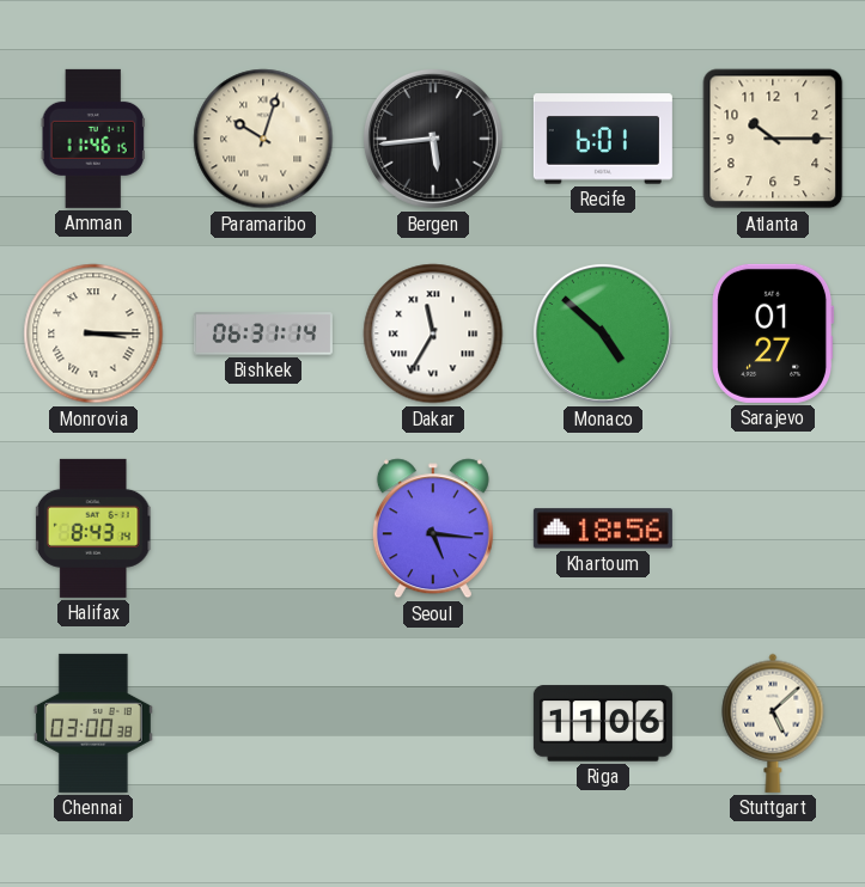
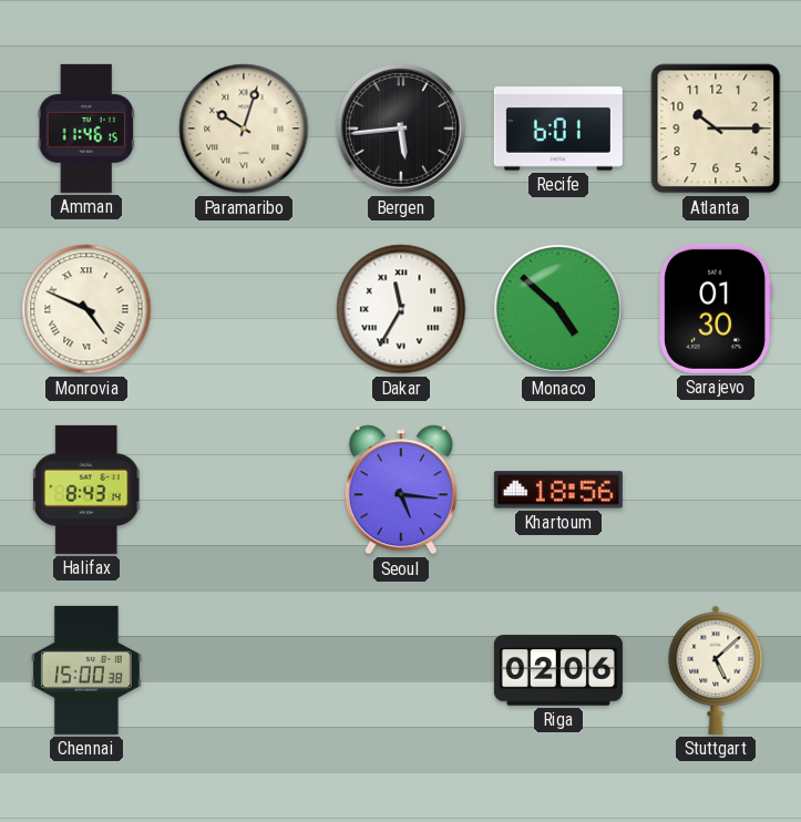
Monrovia: 3:15 -> 4:49
Bishkek: 06:31 -> none
Sarajevo: 01:27 -> 01:30
Chennai: 03:00 -> 15:00
Riga: 11:06 -> 02:06
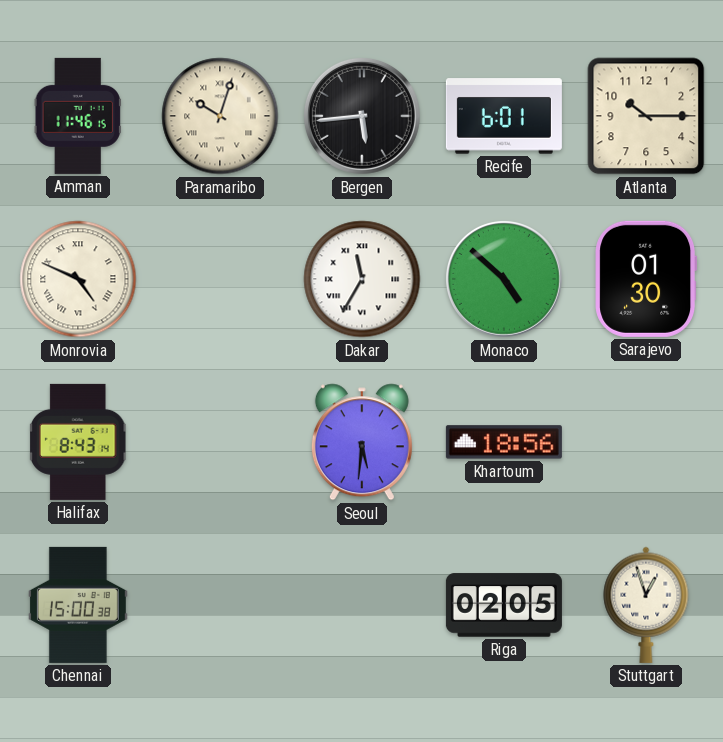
Seoul: 5:16 -> 5:31
Riga: 02:06 -> 02:05
Stuttgart: 5:08 -> 12:57
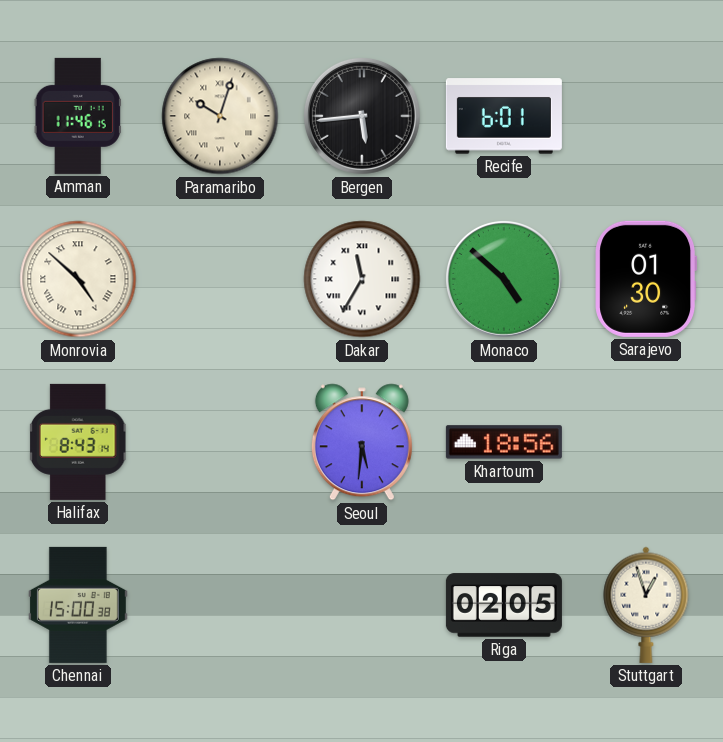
Atlanta: 10:15 -> none
Monrovia: 4:49 -> 4:52
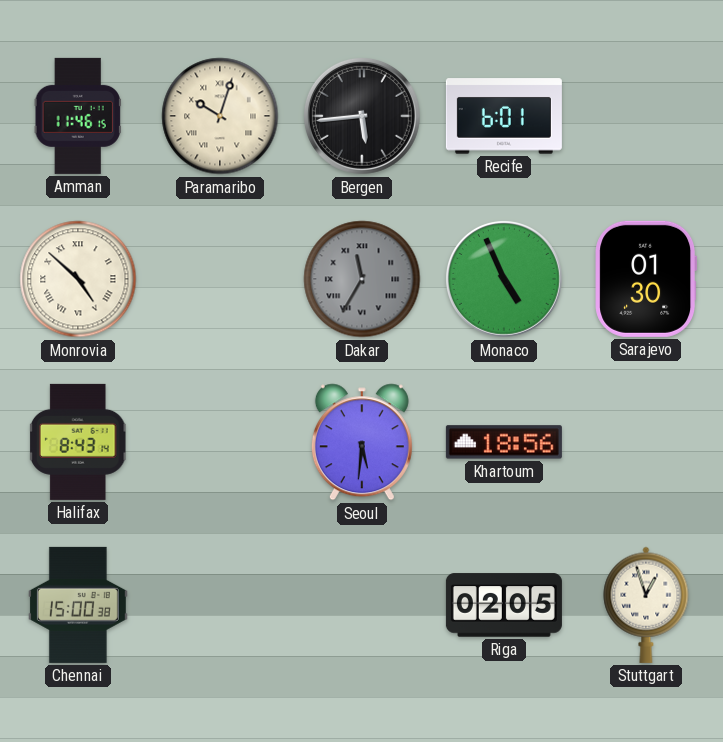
Dakar dial: white -> grey
Monaco: 4:52 -> 4:56
